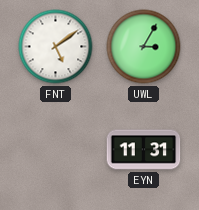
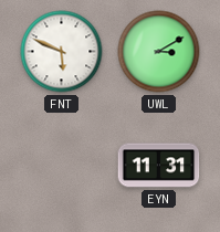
FNT: 5:09 -> 5:49
UWL: 3:05 -> 3:10
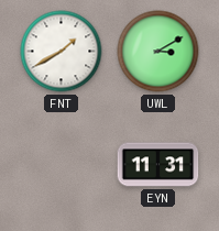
FNT: 5:49 -> 1:40
